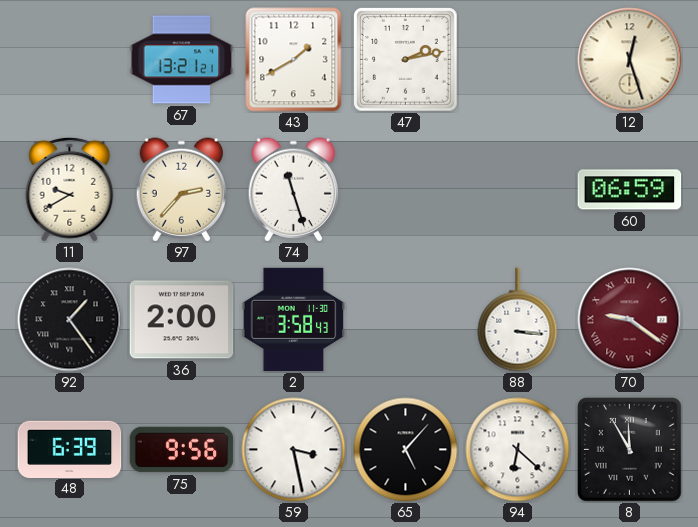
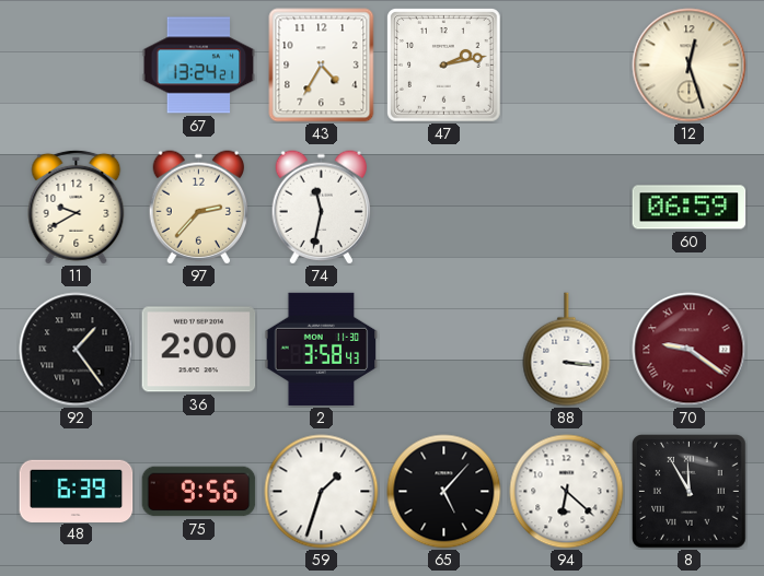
67: 13:21 -> 13:24
43: 1:40 -> 4:35
74: 11:27 -> 11:32
59: 3:28 -> 1:33
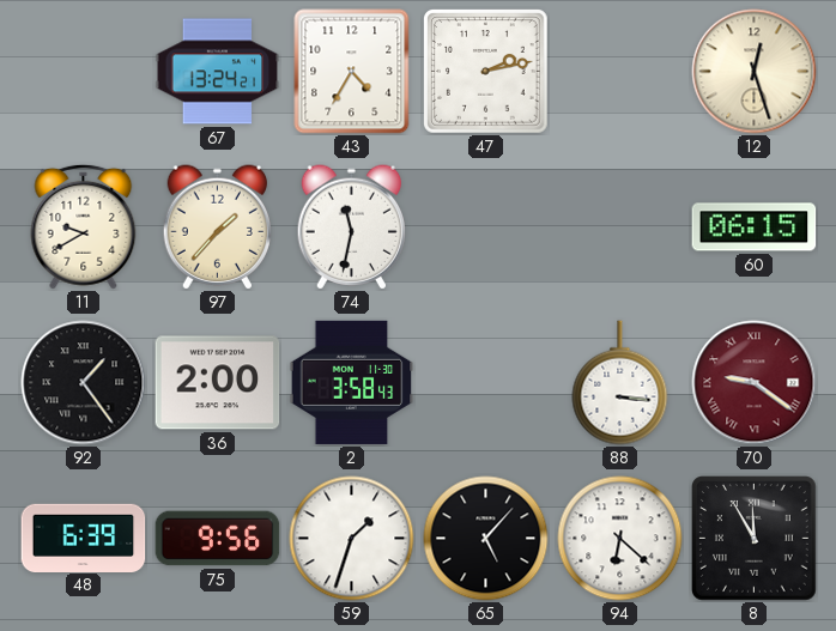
97: 2:37 -> 1:37
60: 06:59 -> 06:15
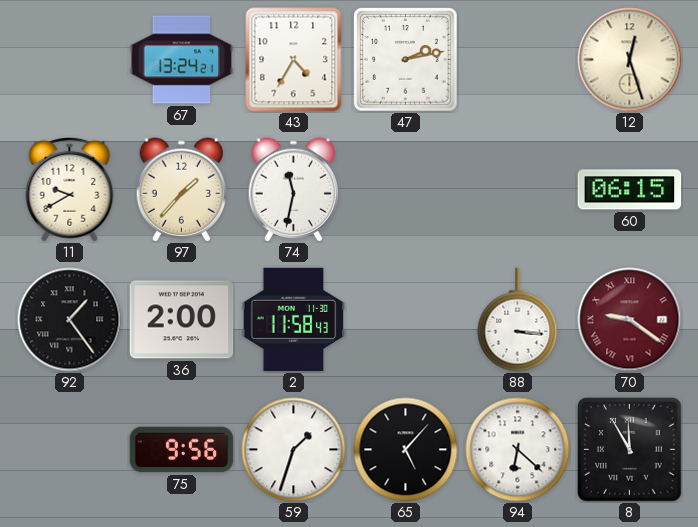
2: 3:58 -> 11:58
48: 6:39 -> none
